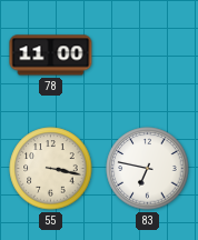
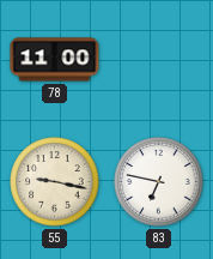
55: 3:17 -> 9:17
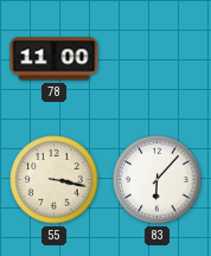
55: 9:17 -> 3:17
83: 6:47 -> 6:07
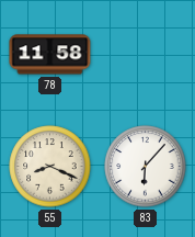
78: 11:00 -> 11:58
55: 3:17 -> 8:19
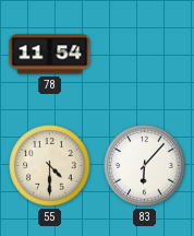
78: 11:58 -> 11:54
55: 8:19 -> 4:30
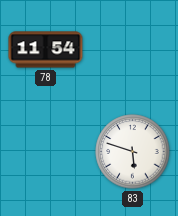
55: 4:30 -> none
83: 6:07 -> 5:48
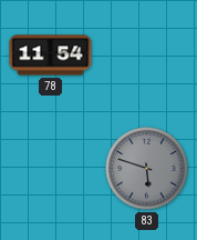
83 dial: white -> grey
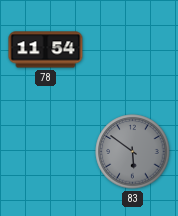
83: 5:48 -> 5:51
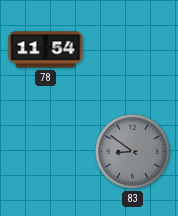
83: 5:51 -> 8:51
